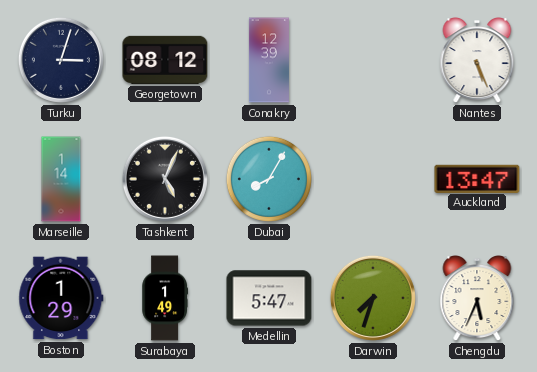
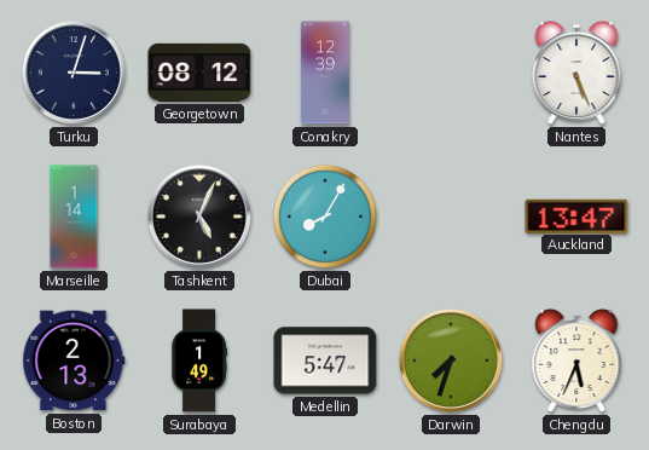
Boston: 1:29 -> 2:13
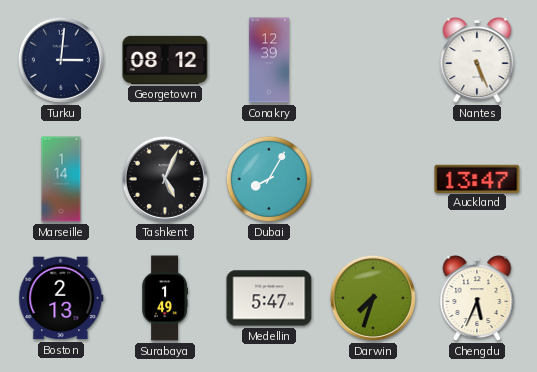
Turku: 3:03 -> 3:01
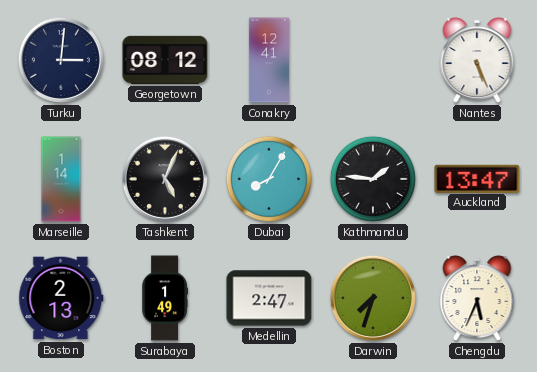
Conakry: 12:39 -> 12:41
Kathmandu: none -> 1:46
Medellin: 5:47 -> 2:47
